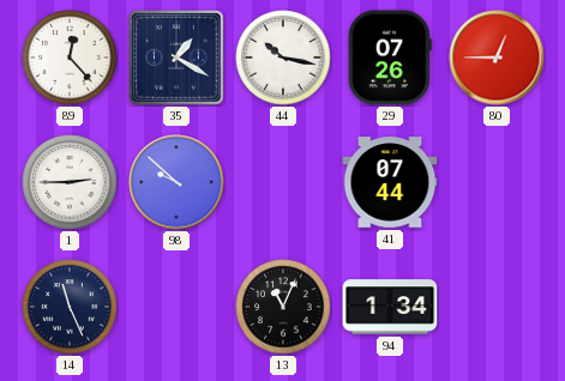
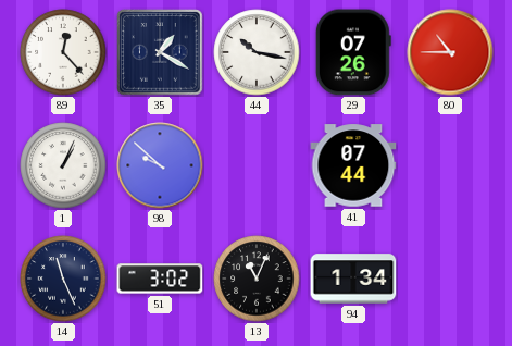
80: 12:45 -> 10:45
1: 2:45 -> 1:04
51: none -> 3:02
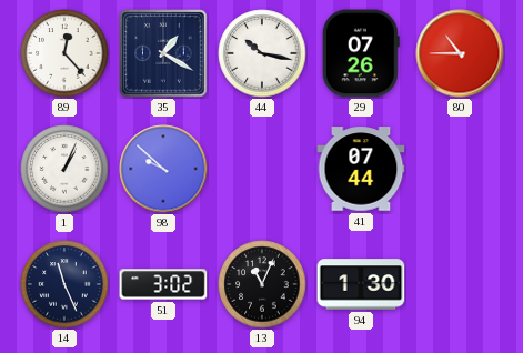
94: 1:34 -> 1:30
